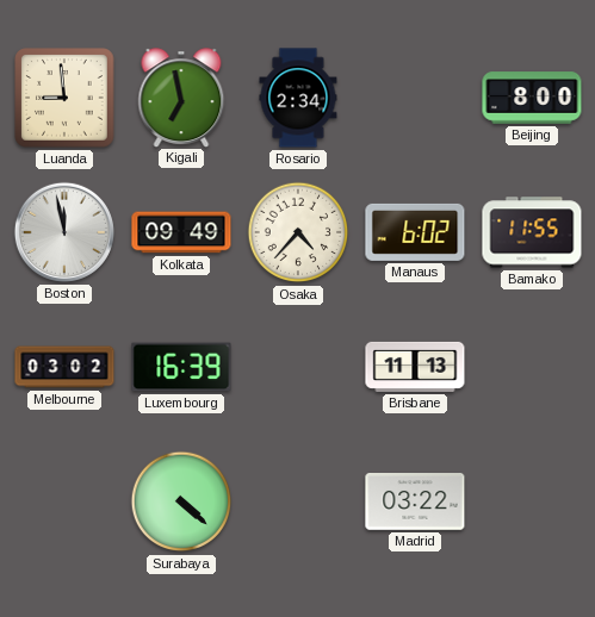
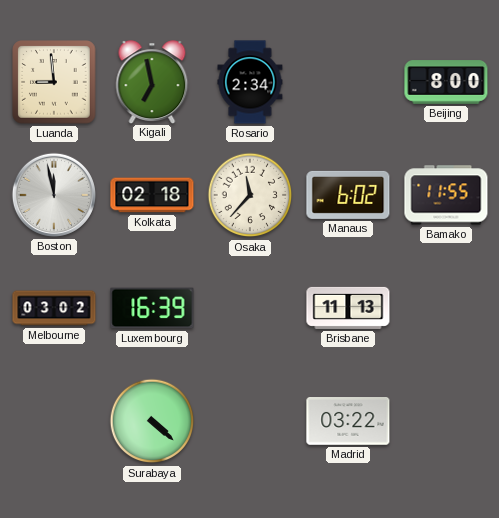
Kolkata: 09:49 -> 02:18
Osaka: 4:37 -> 11:37
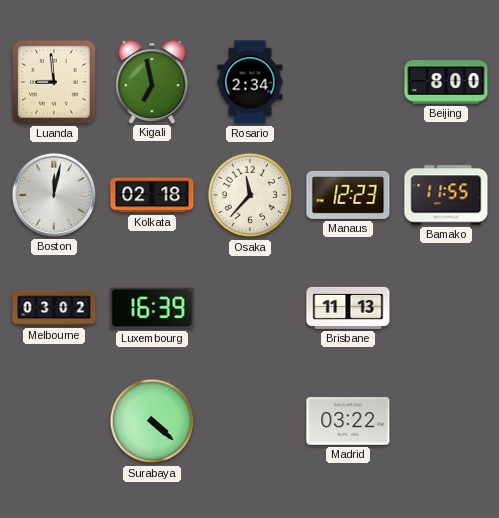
Boston: 11:58 -> 12:02
Manaus: 6:02 -> 12:23
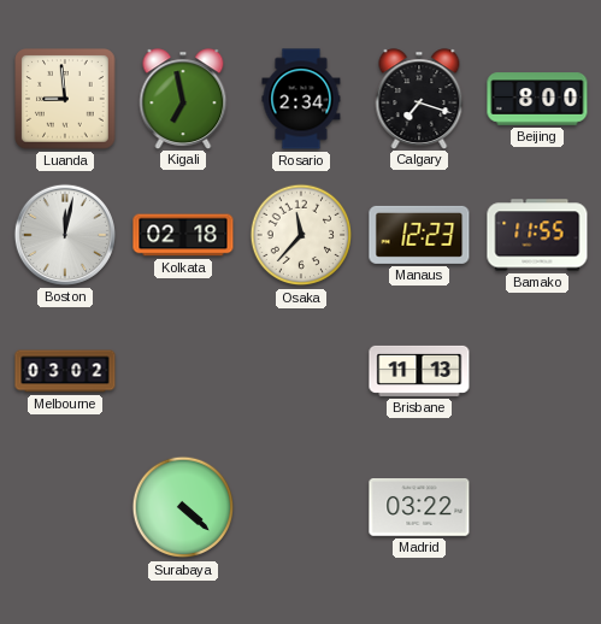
Calgary: none -> 7:18
Luxembourg: 16:39 -> none
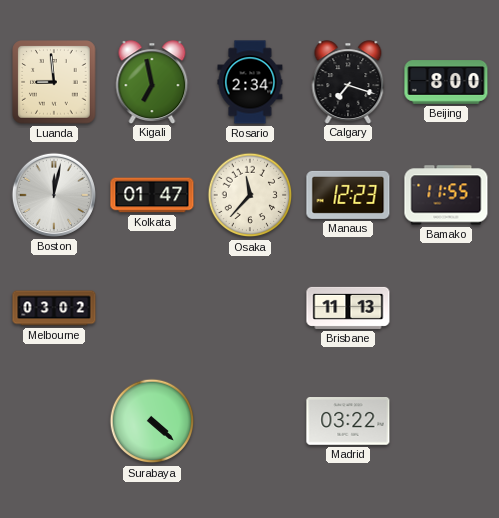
Kolkata: 02:18 -> 01:47
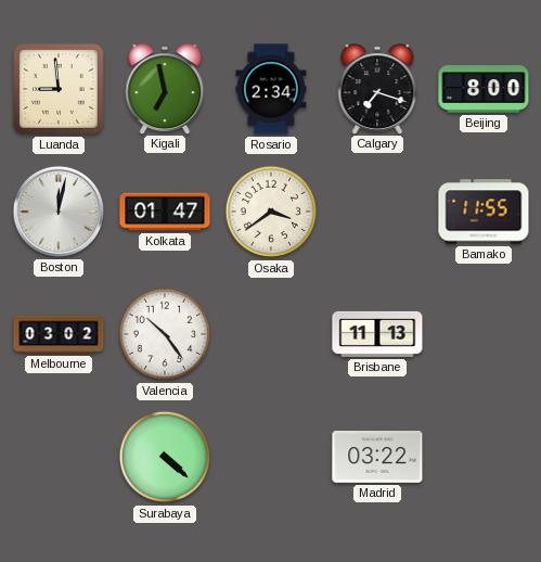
Osaka: 11:37 -> 3:39
Manaus: 12:23 -> none
Valencia: none -> 10:24
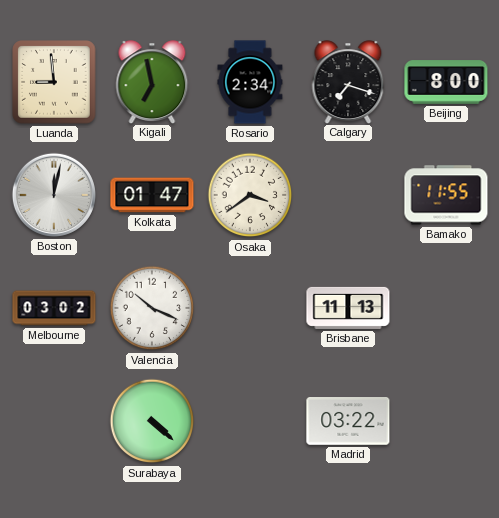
Valencia: 10:24 -> 10:19
